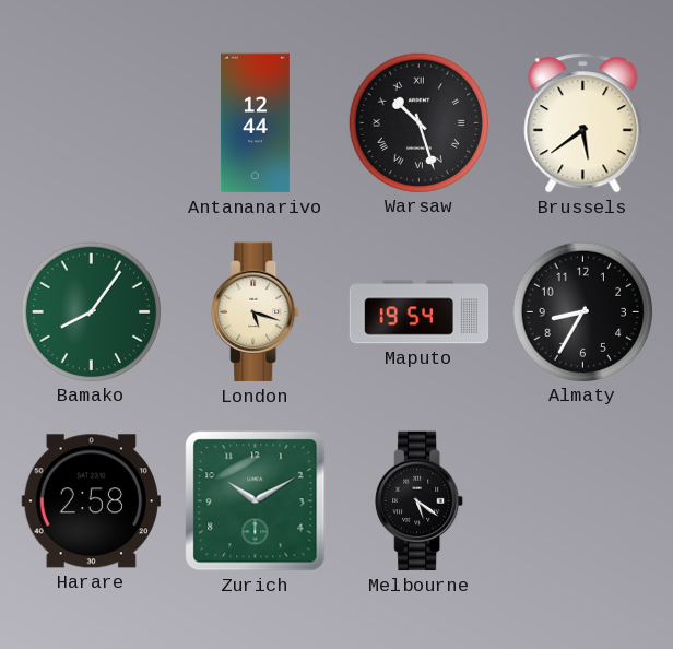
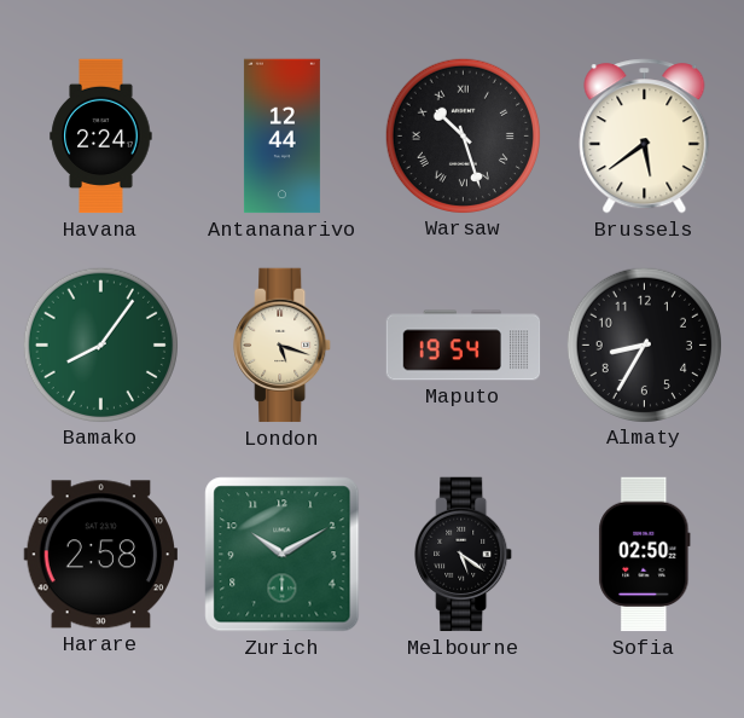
Havana: none -> 2:24
Sofia: none -> 02:50
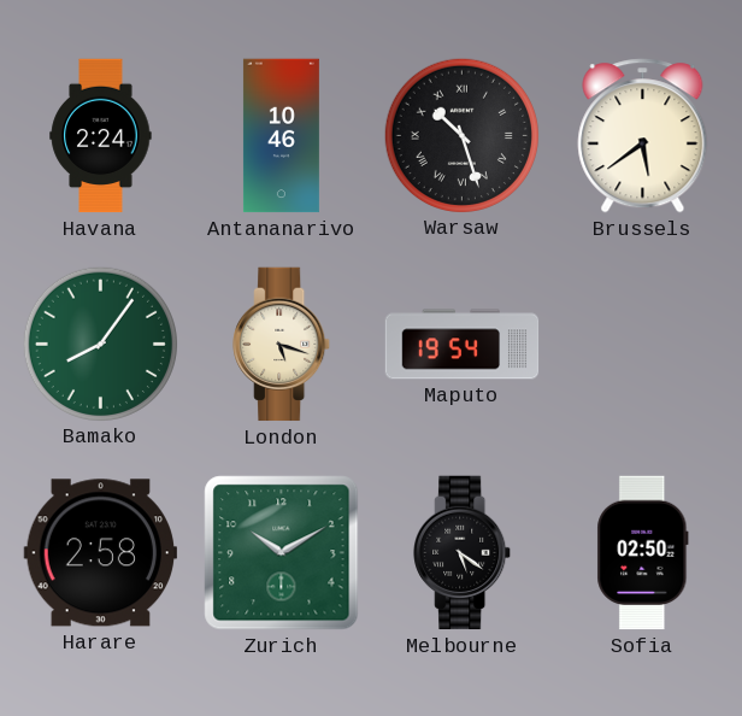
Antananarivo: 12:44 -> 10:46
Almaty: 8:35 -> none
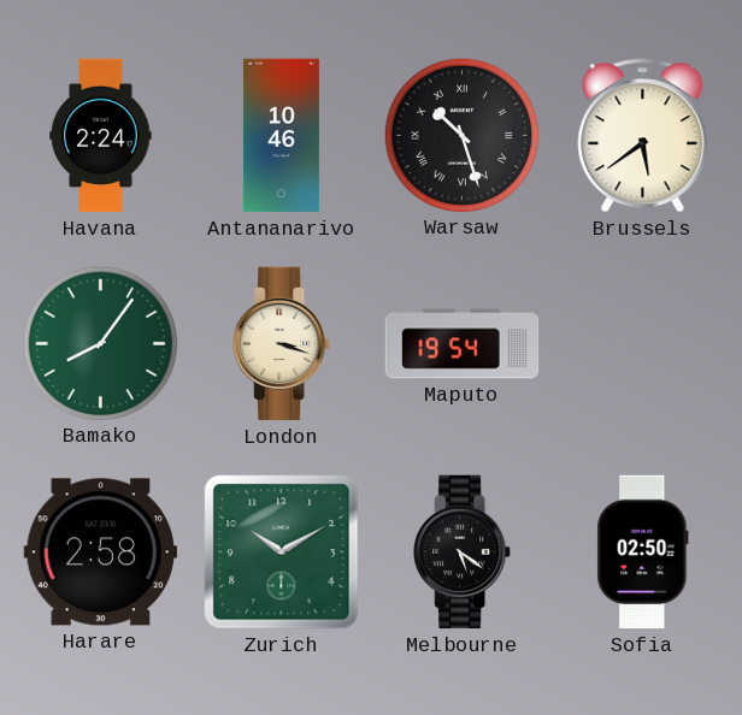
London: 5:18 -> 3:18
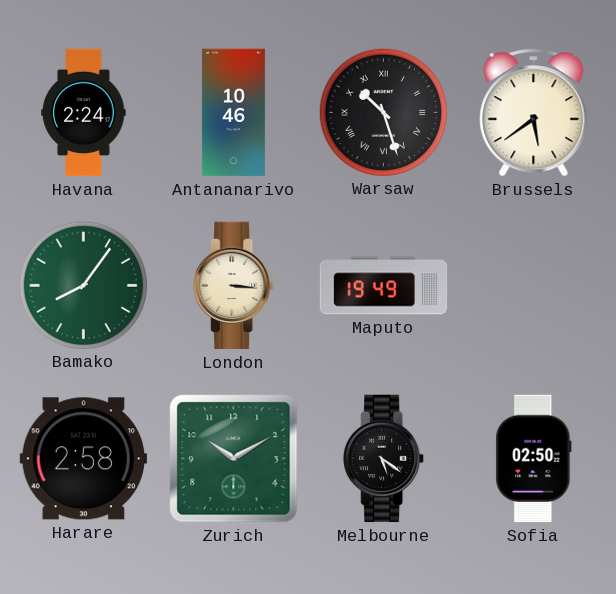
London: 3:18 -> 3:16
Maputo: 19:54 -> 19:49
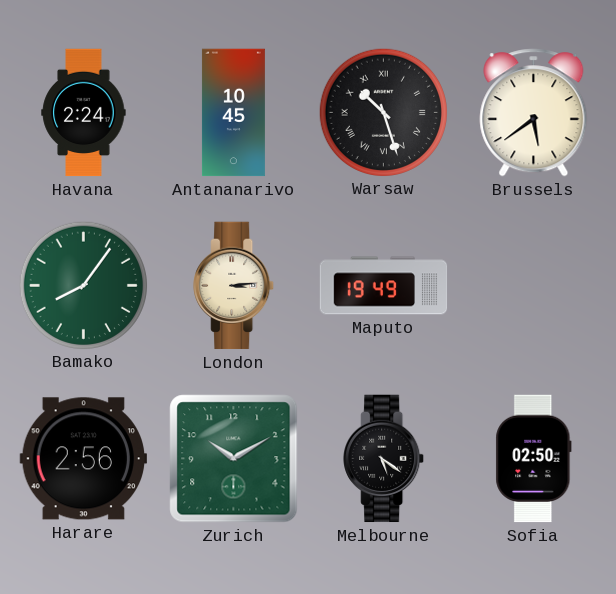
Antananarivo: 10:46 -> 10:45
London: 3:16 -> 3:14
Harare: 2:58 -> 2:56
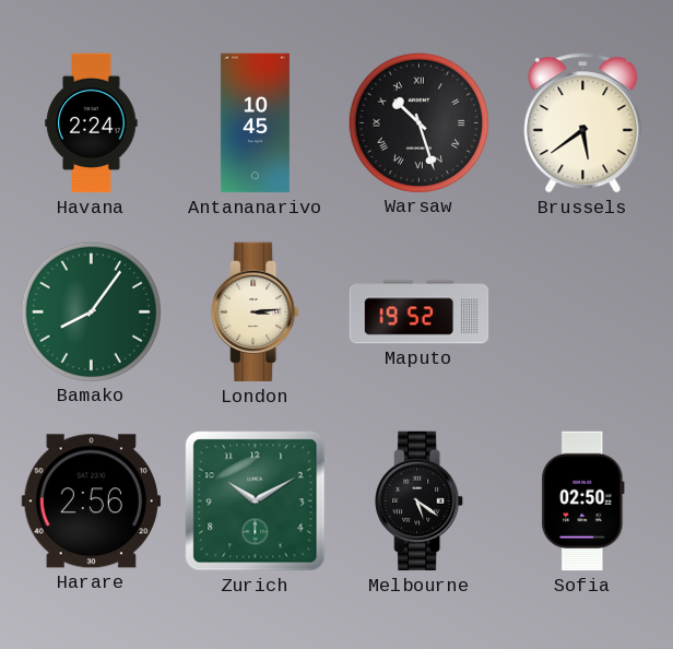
Maputo: 19:49 -> 19:52
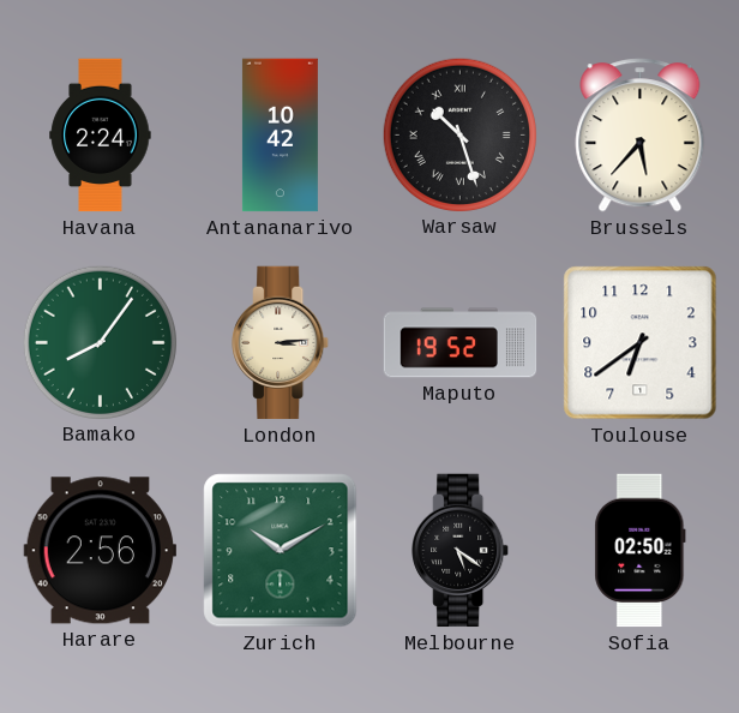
Antananarivo: 10:45 -> 10:42
Brussels: 5:39 -> 5:37
Toulouse: none -> 6:39
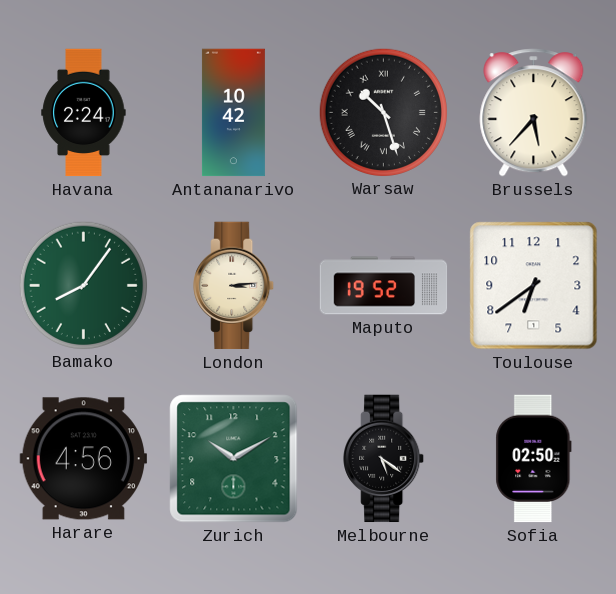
Harare: 2:56 -> 4:56
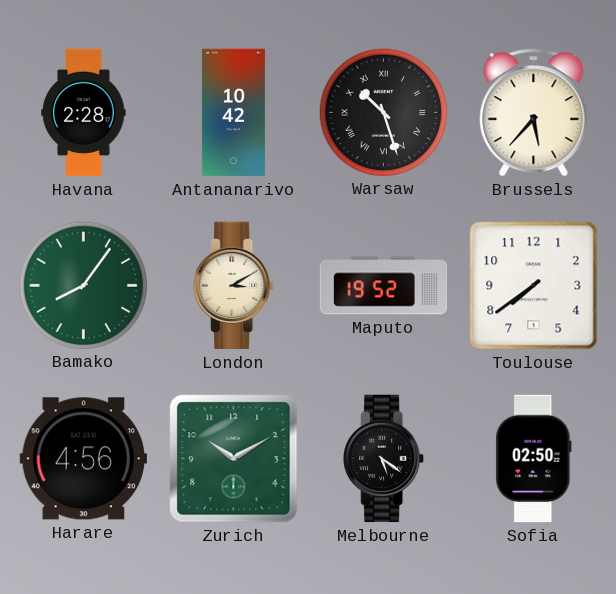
Havana: 2:24 -> 2:28
London: 3:14 -> 3:10
Toulouse: 6:39 -> 7:39
